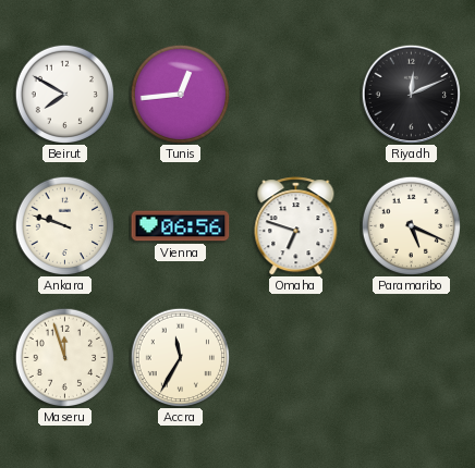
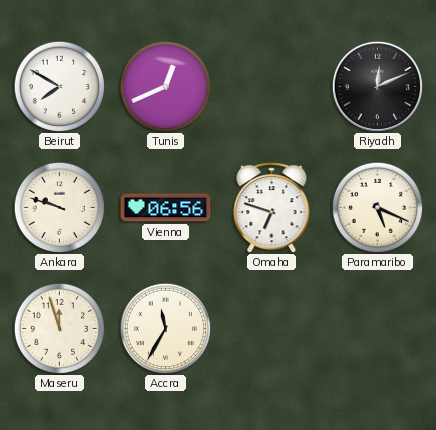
Tunis: 12:44 -> 12:41
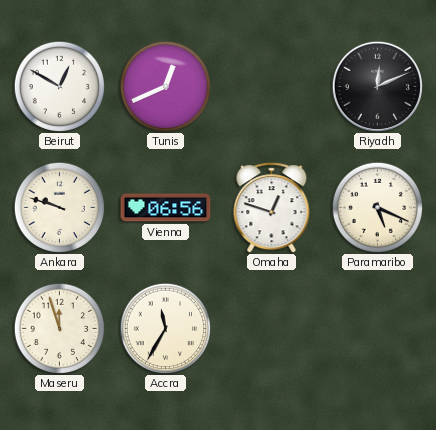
Beirut: 7:50 -> 12:50
Omaha: 6:48 -> 12:48
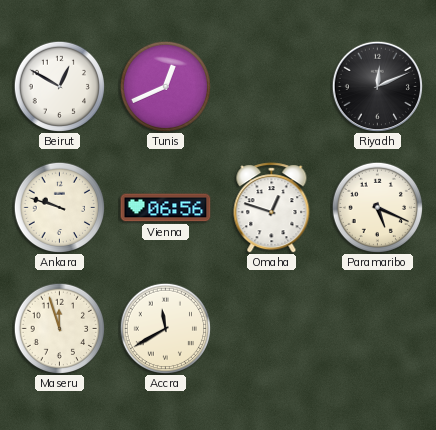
Accra: 11:35 -> 11:40
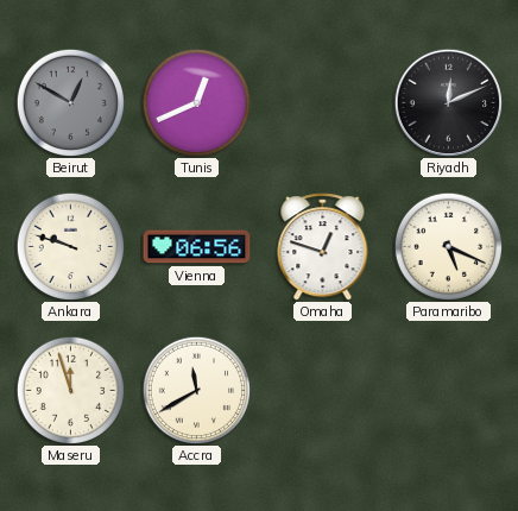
Beirut dial: white -> grey
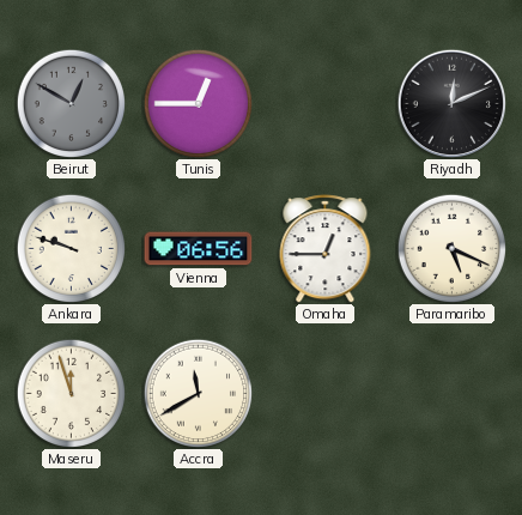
Tunis: 12:41 -> 12:45
Omaha: 12:48 -> 12:45
